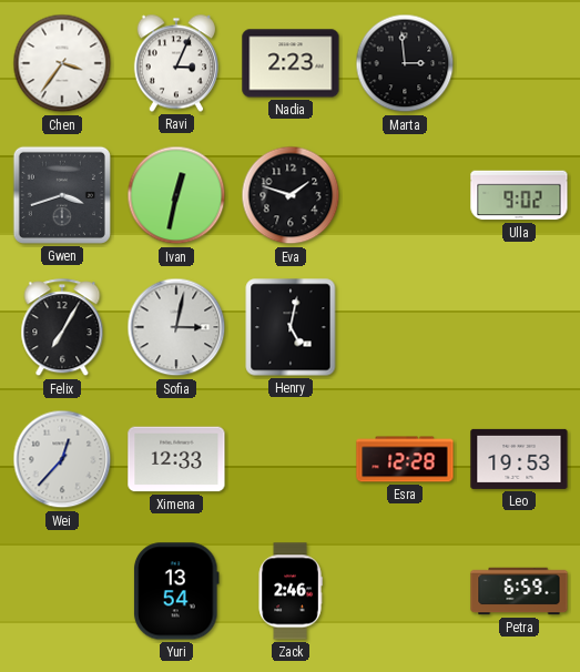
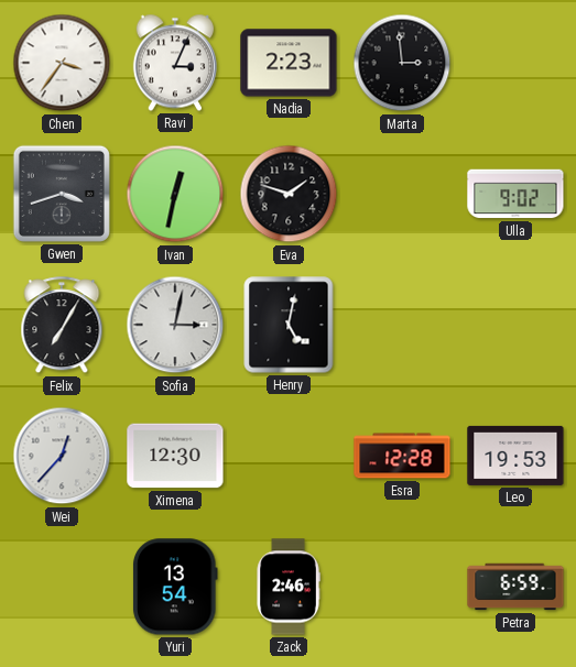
Ximena: 12:33 -> 12:30
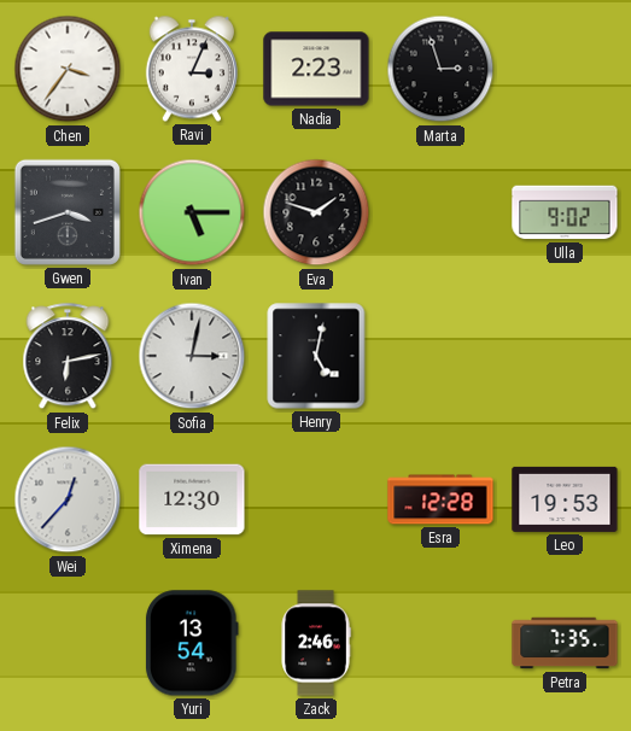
Marta: 2:59 -> 2:57
Ivan: 12:32 -> 5:15
Felix: 7:05 -> 6:13
Petra: 6:59 -> 7:35
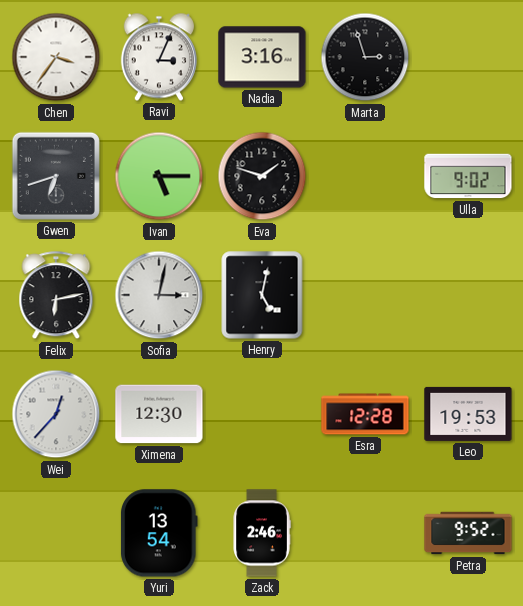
Nadia: 2:23 -> 3:16
Gwen: 3:42 -> 6:42
Petra: 7:35 -> 9:52
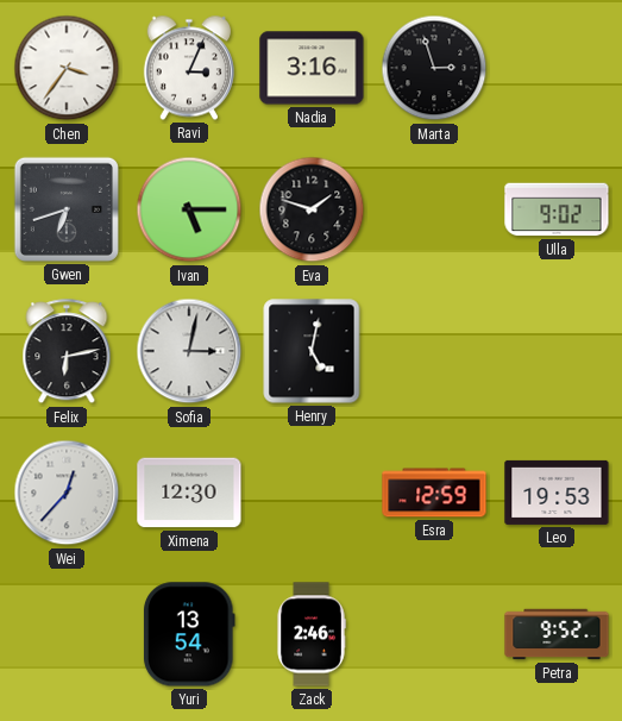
Esra: 12:28 -> 12:59
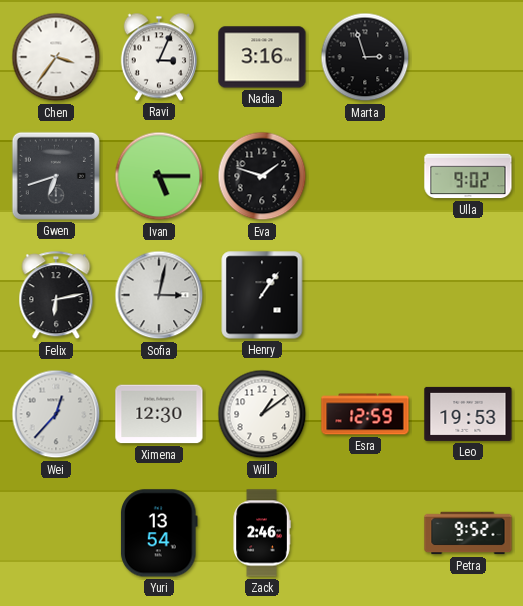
Henry: 5:02 -> 1:06
Will: none -> 1:09
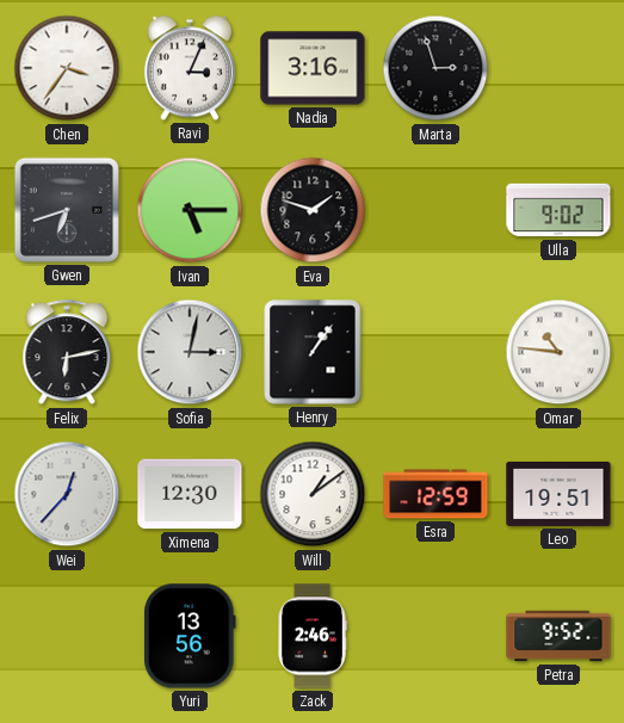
Omar: none -> 10:46
Leo: 19:53 -> 19:51
Yuri: 13:54 -> 13:56
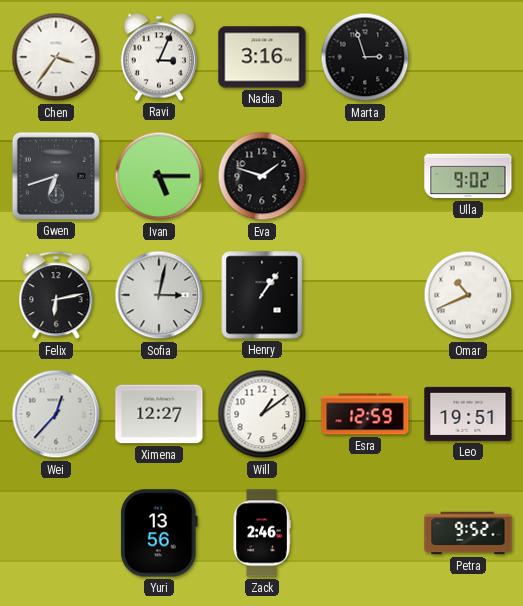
Omar: 10:46 -> 10:41
Ximena: 12:30 -> 12:27
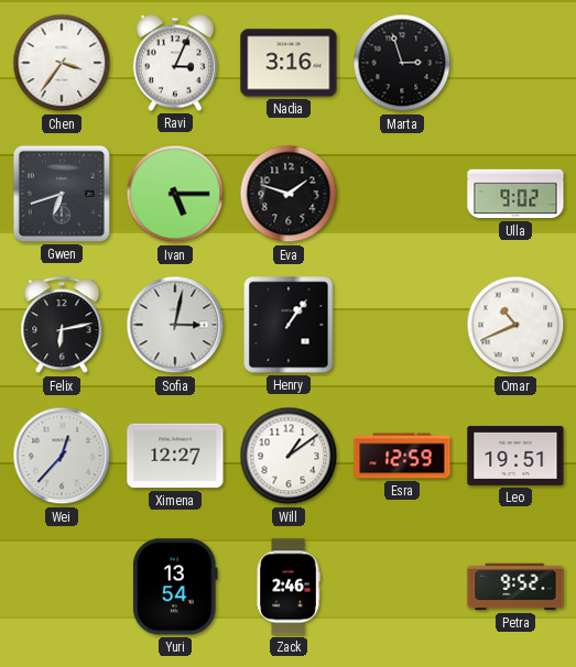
Yuri: 13:56 -> 13:54
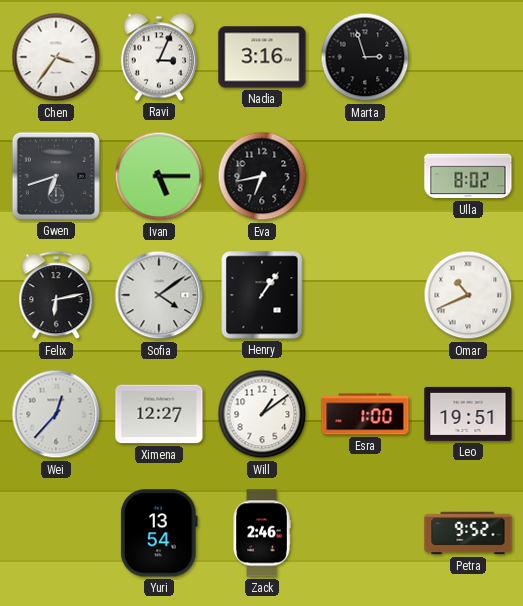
Eva: 1:48 -> 6:43
Ulla: 9:02 -> 8:02
Sofia: 3:02 -> 4:09
Esra: 12:59 -> 1:00
